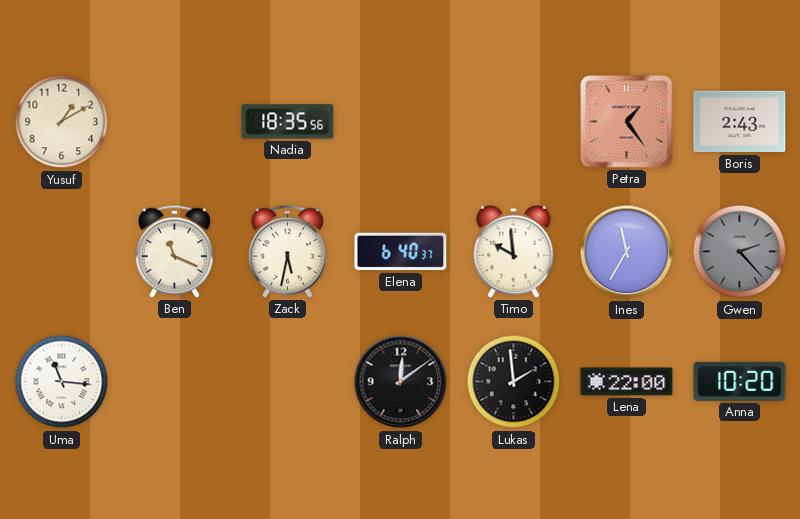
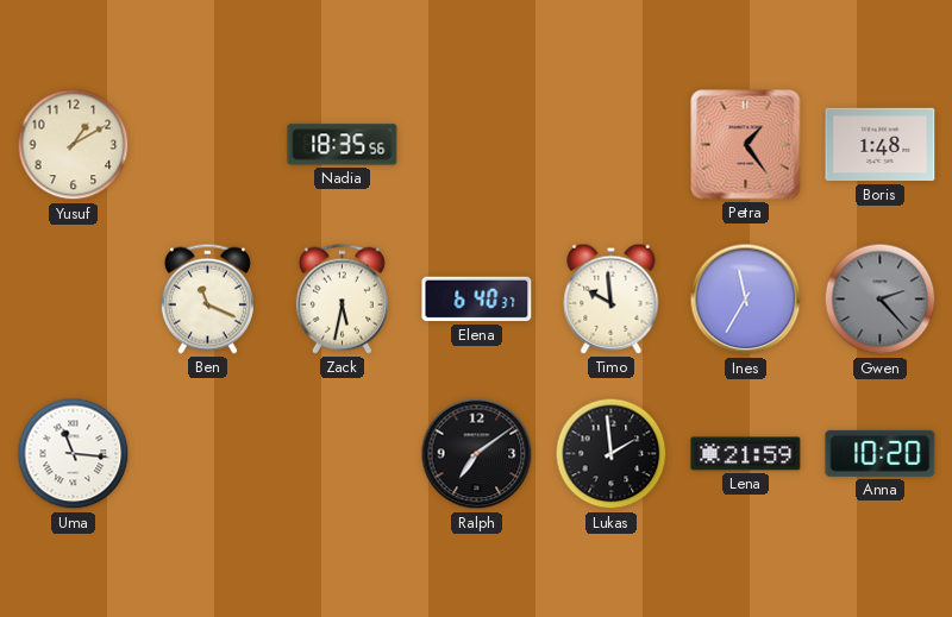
Boris: 2:43 -> 1:48
Ralph: 12:09 -> 7:09
Lena: 22:00 -> 21:59
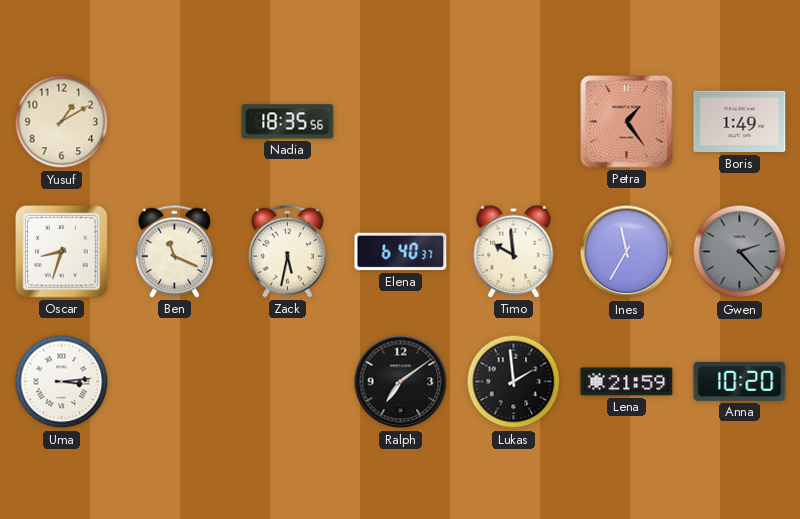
Boris: 1:48 -> 1:49
Oscar: none -> 8:33
Uma: 11:16 -> 3:14
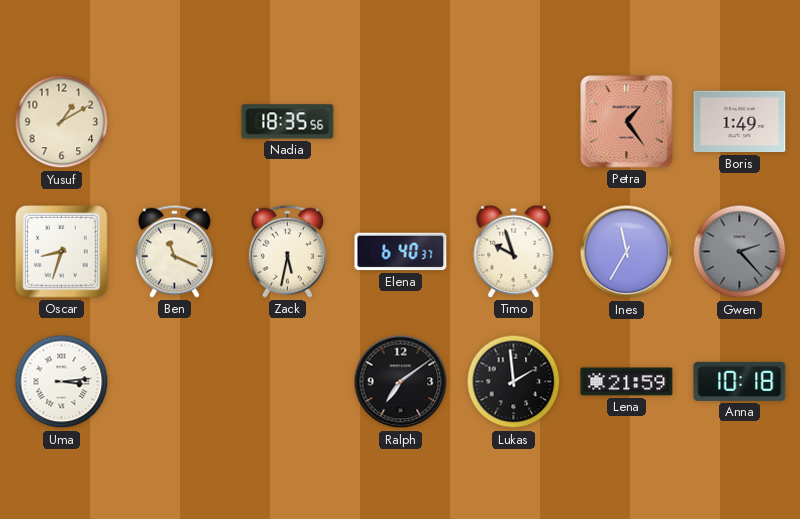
Timo: 9:59 -> 9:57
Anna: 10:20 -> 10:18
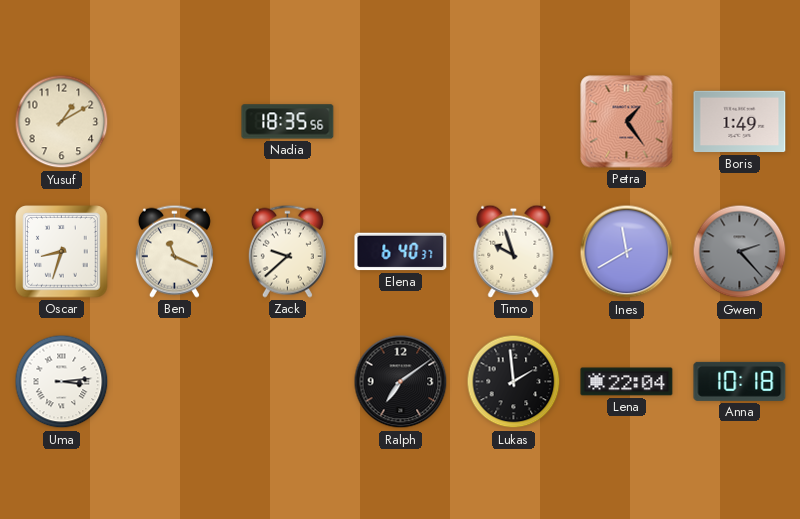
Zack: 5:32 -> 9:38
Ines: 11:35 -> 11:40
Lena: 21:59 -> 22:04
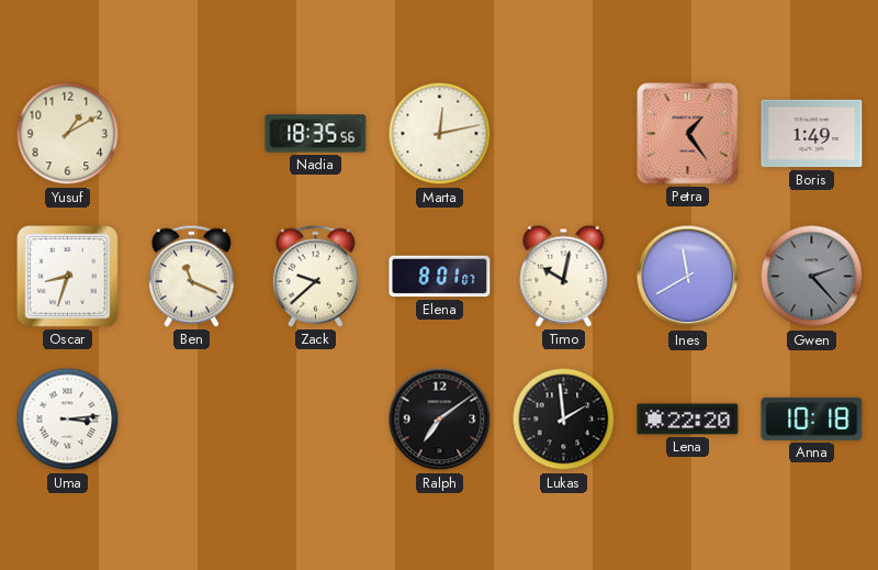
Marta: none -> 12:13
Elena: 6:40 -> 8:01
Timo: 9:57 -> 10:02
Lena: 22:04 -> 22:20
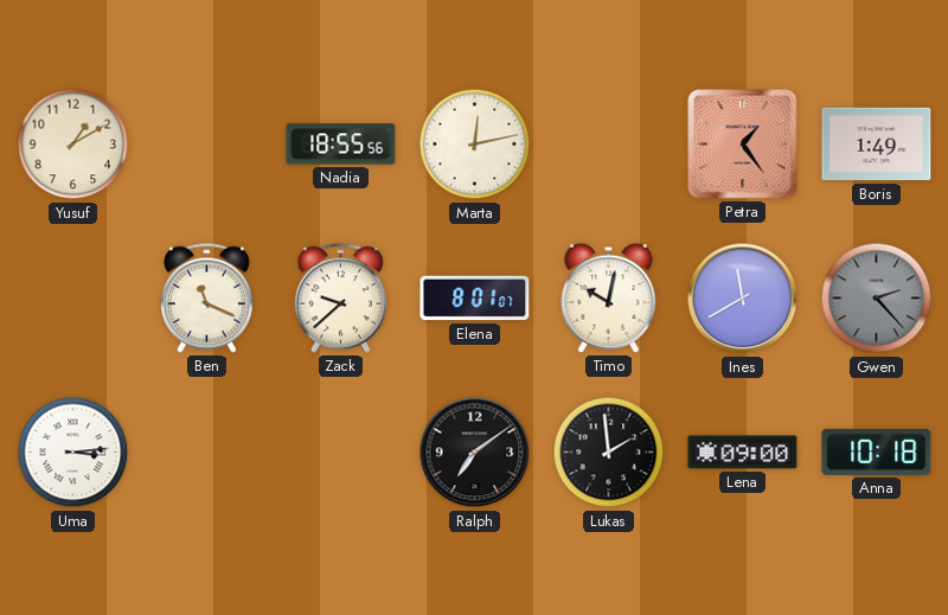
Nadia: 18:35 -> 18:55
Oscar: 8:33 -> none
Lena: 22:20 -> 09:00
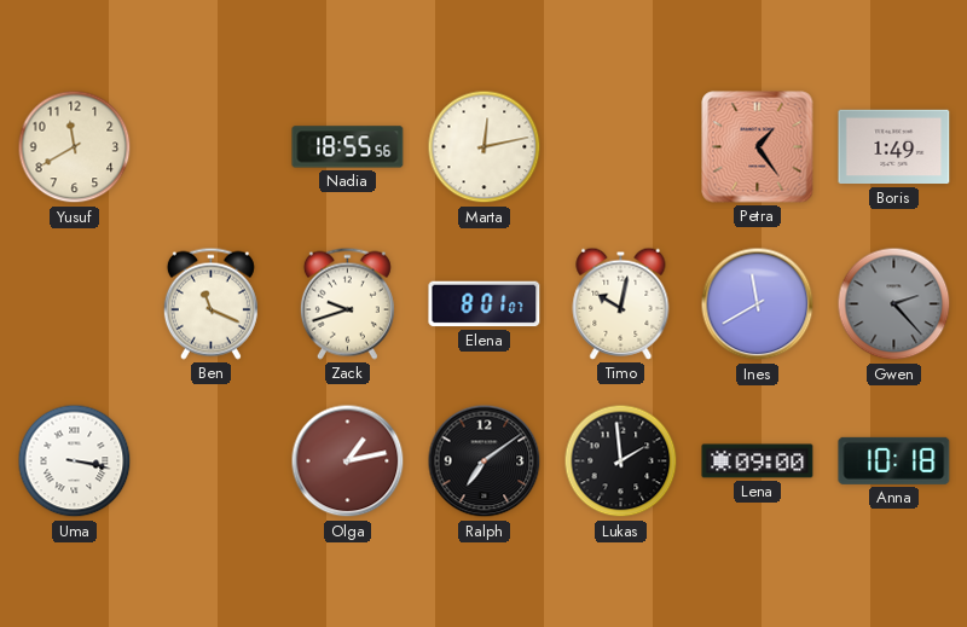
Yusuf: 1:10 -> 11:40
Zack: 9:38 -> 9:42
Uma: 3:14 -> 3:17
Olga: none -> 1:13
